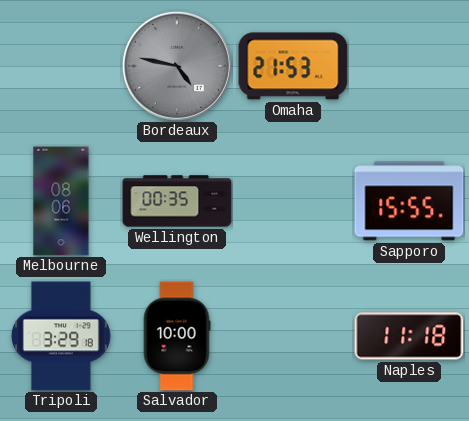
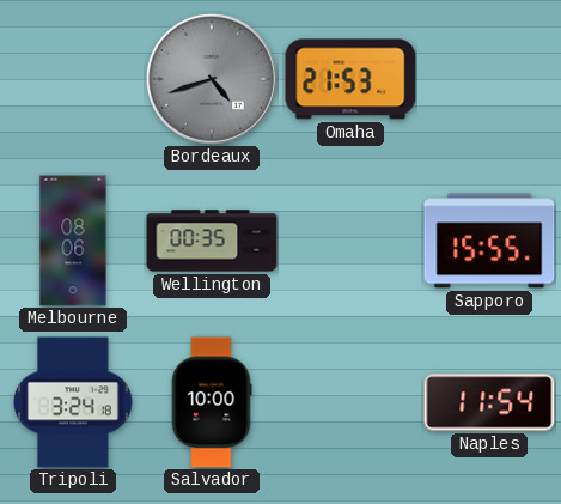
Bordeaux: 4:47 -> 4:42
Tripoli: 3:29 -> 3:24
Naples: 11:18 -> 11:54
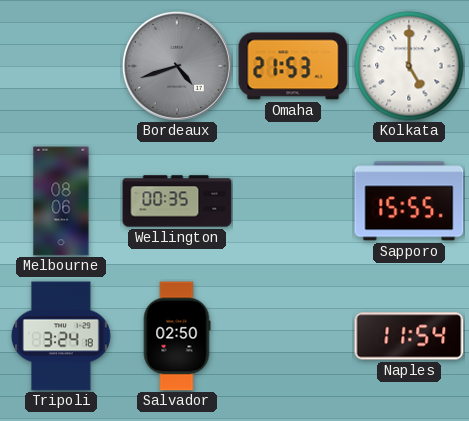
Kolkata: none -> 5:00
Salvador: 10:00 -> 02:50
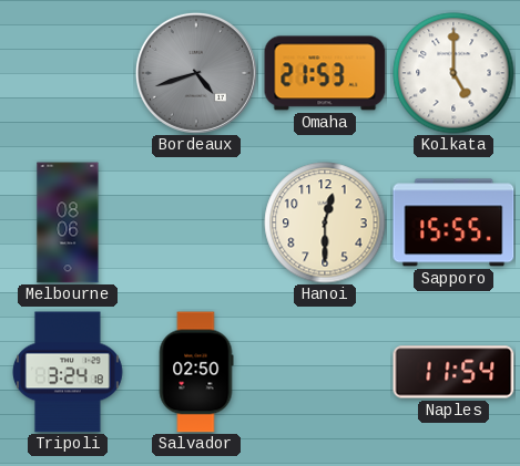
Wellington: 00:35 -> none
Hanoi: none -> 12:30
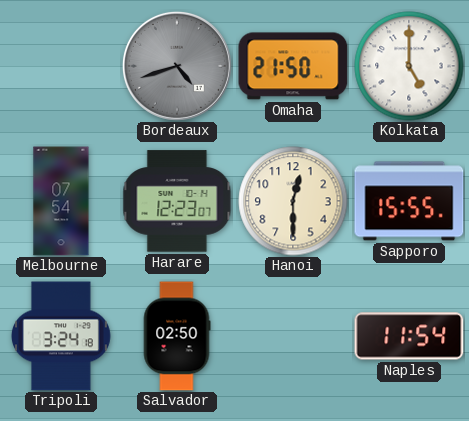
Omaha: 21:53 -> 21:50
Melbourne: 08:06 -> 07:54
Harare: none -> 12:23
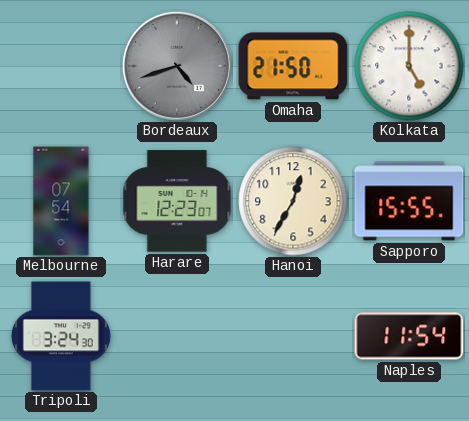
Hanoi: 12:30 -> 12:35
Tripoli: 3:24:18 -> 3:24:30
Salvador: 02:50 -> none
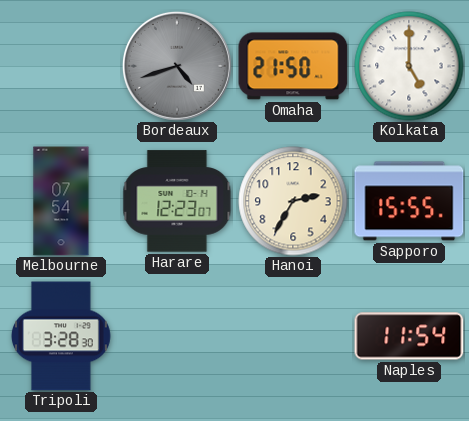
Hanoi: 12:35 -> 2:35
Tripoli: 3:24 -> 3:28
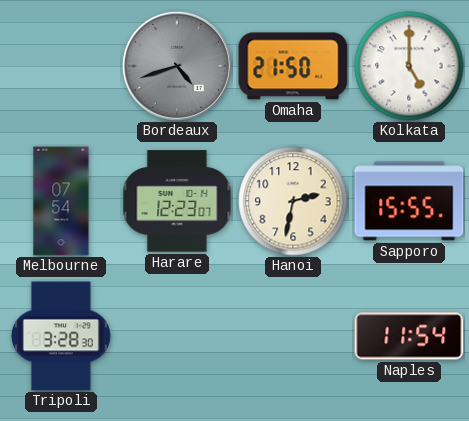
Hanoi: 2:35 -> 2:32
